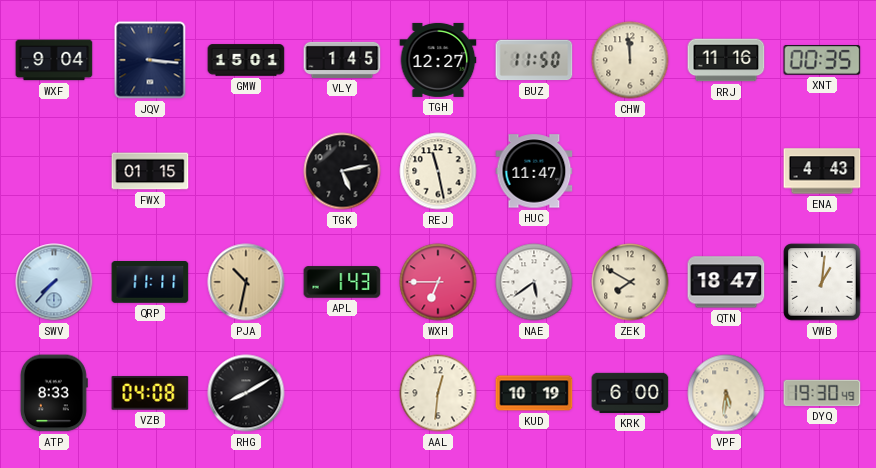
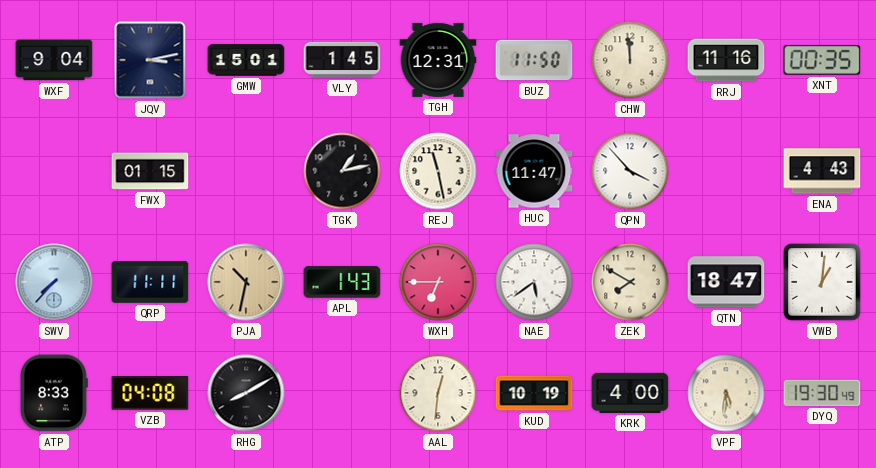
JQV: 3:16 -> 3:13
TGH: 12:27 -> 12:31
TGK: 5:13 -> 1:13
QPN: none -> 3:53
KRK: 6:00 -> 4:00
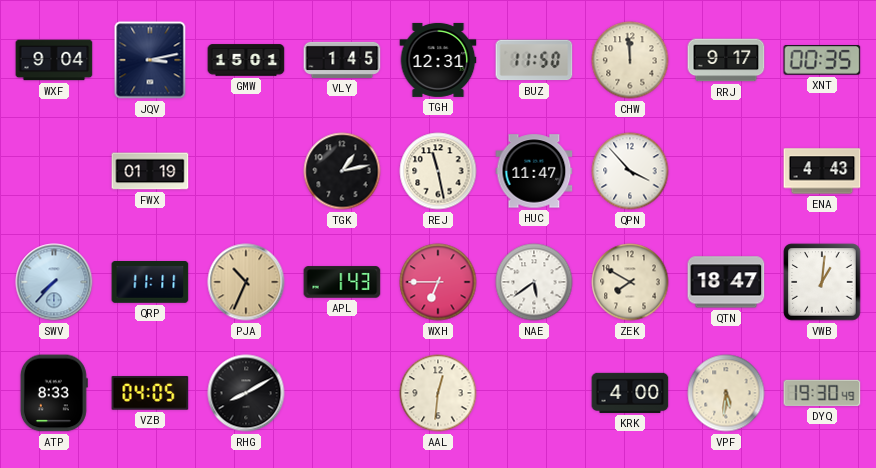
RRJ: 11:16 -> 9:17
FWX: 01:15 -> 01:19
PJA: 10:32 -> 10:34
VZB: 04:08 -> 04:05
KUD: 10:19 -> none
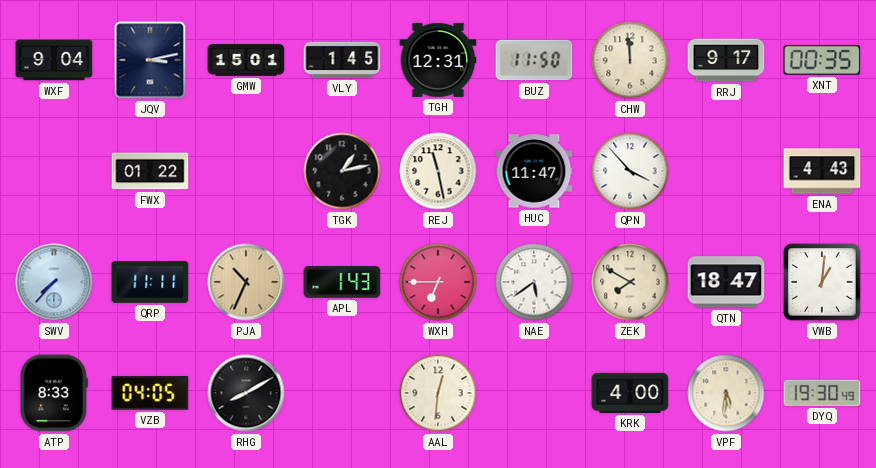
FWX: 01:19 -> 01:22
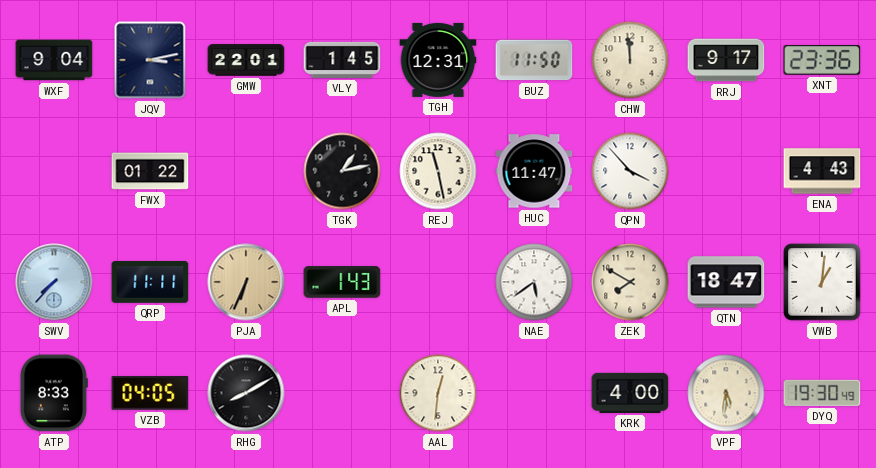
GMW: 15:01 -> 22:01
XNT: 00:35 -> 23:36
PJA: 10:34 -> 6:34
WXH: 6:45 -> none
